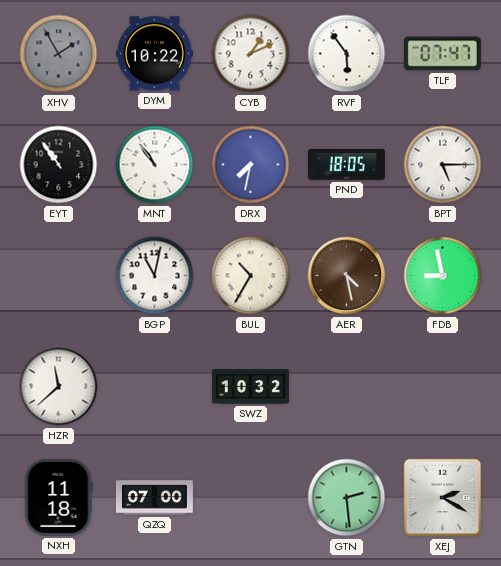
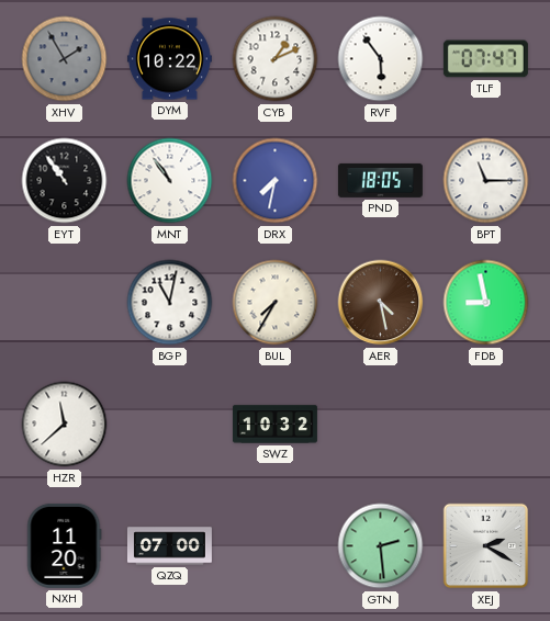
BPT: 5:15 -> 11:15
BUL: 10:35 -> 7:35
NXH: 11:18 -> 11:20
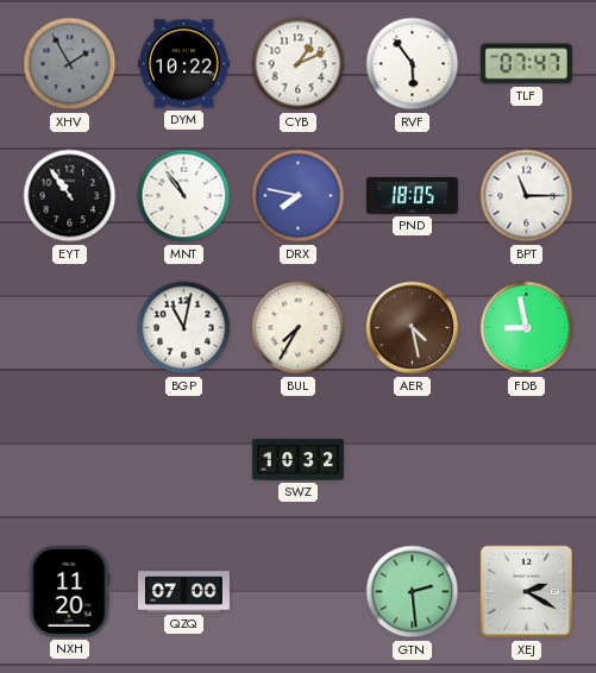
DRX: 7:32 -> 7:47
HZR: 11:38 -> none
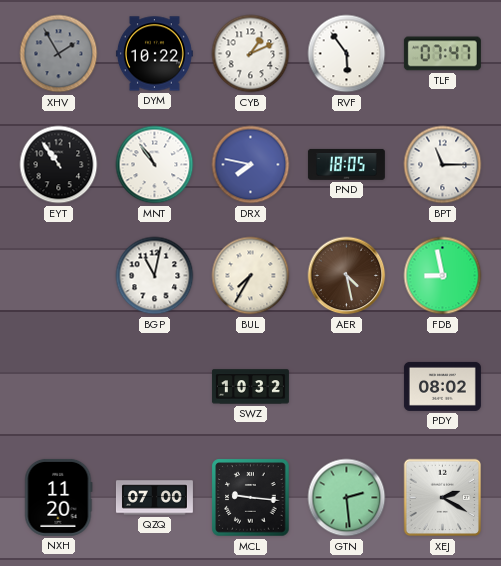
PDY: none -> 08:02
MCL: none -> 9:16
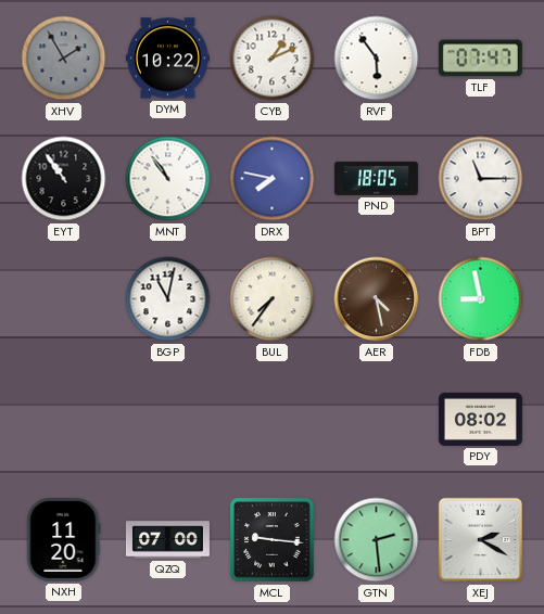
BUL: 7:35 -> 7:36
SWZ: 10:32 -> none
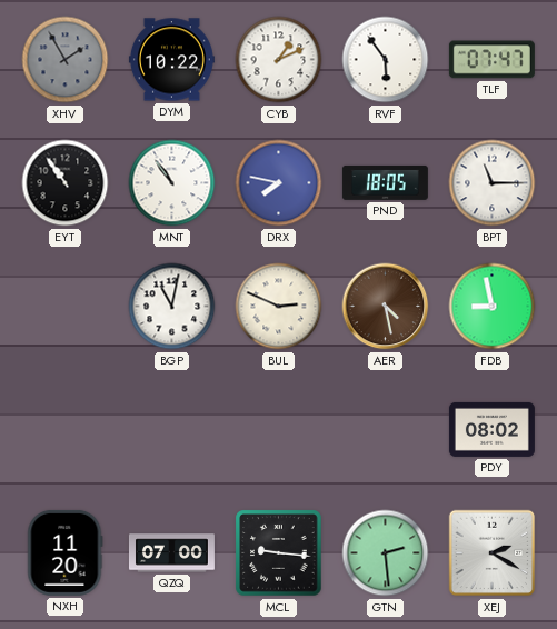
BUL: 7:36 -> 2:49
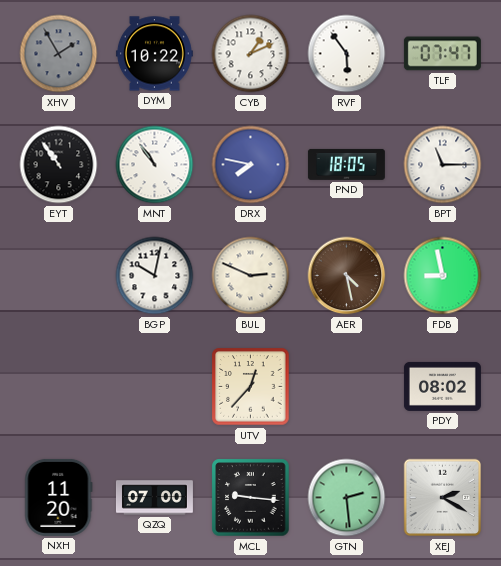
BGP: 11:02 -> 10:02
UTV: none -> 12:37
